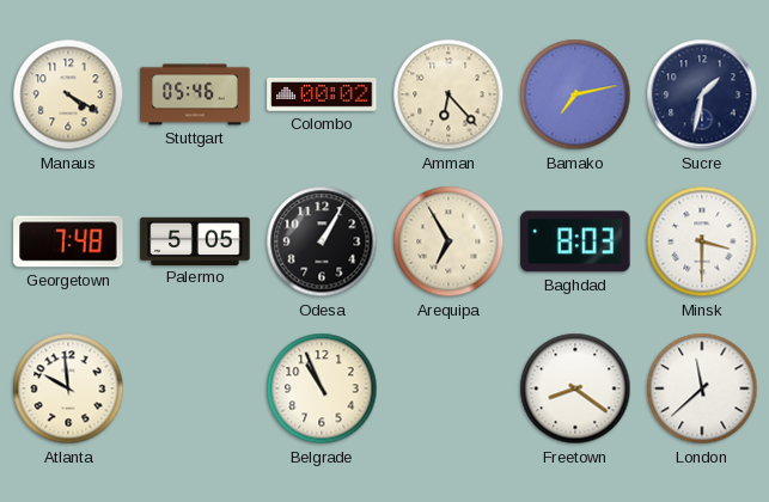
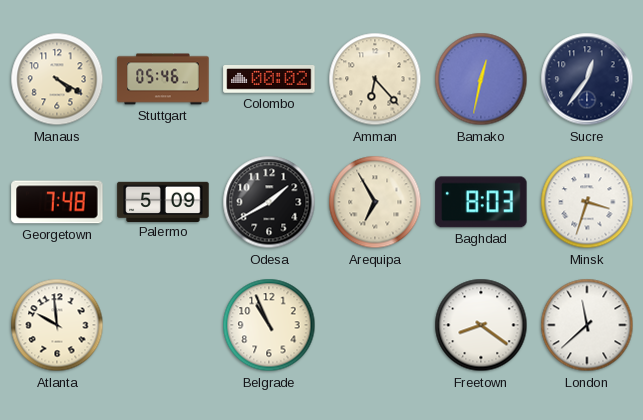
Bamako: 7:13 -> 12:32
Sucre: 1:32 -> 12:36
Palermo: 5:05 -> 5:09
Odesa: 1:05 -> 1:40
Minsk: 3:30 -> 3:33
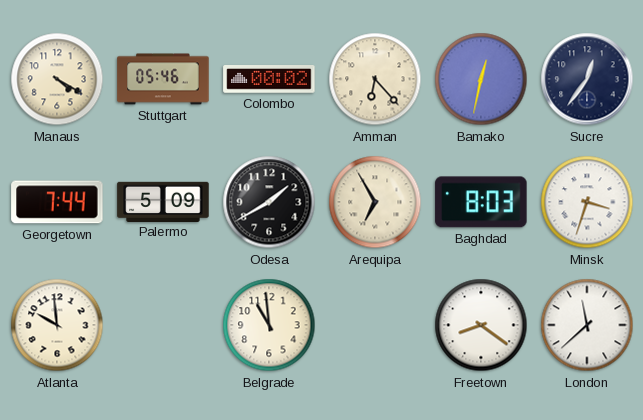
Georgetown: 7:48 -> 7:44
Belgrade: 10:56 -> 10:59
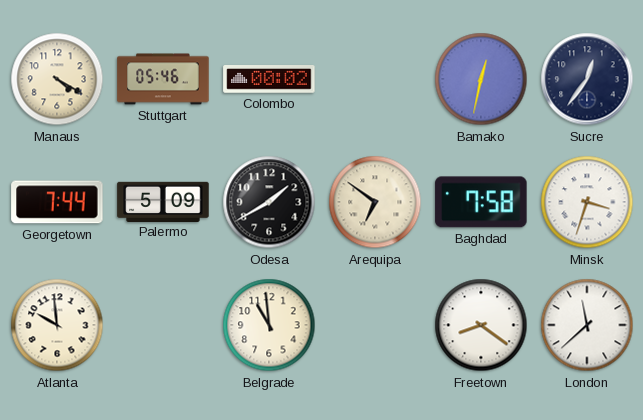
Amman: 6:23 -> none
Arequipa: 6:55 -> 6:51
Baghdad: 8:03 -> 7:58
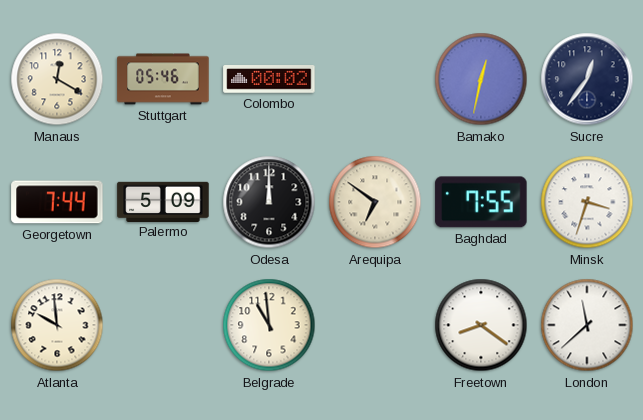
Manaus: 4:20 -> 12:20
Odesa: 1:40 -> 12:00
Baghdad: 7:58 -> 7:55
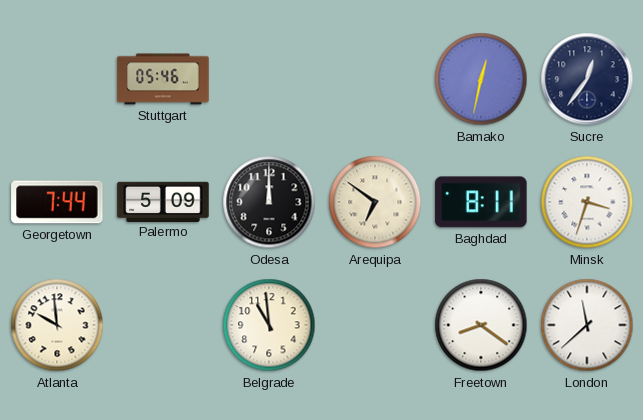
Manaus: 12:20 -> none
Colombo: 00:02 -> none
Baghdad: 7:55 -> 8:11
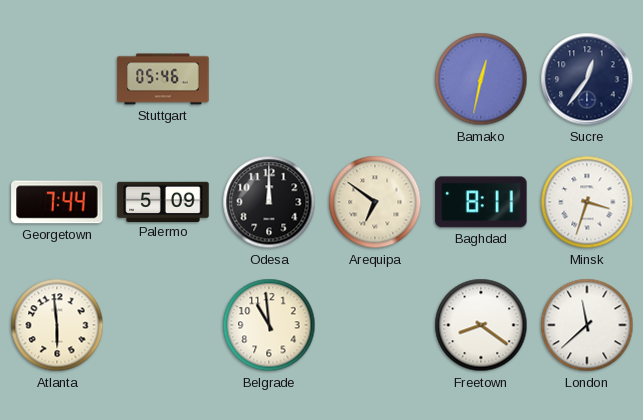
Atlanta: 9:59 -> 5:59
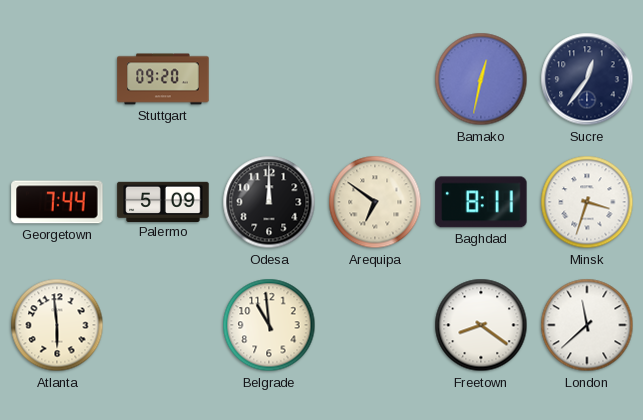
Stuttgart: 05:46 -> 09:20
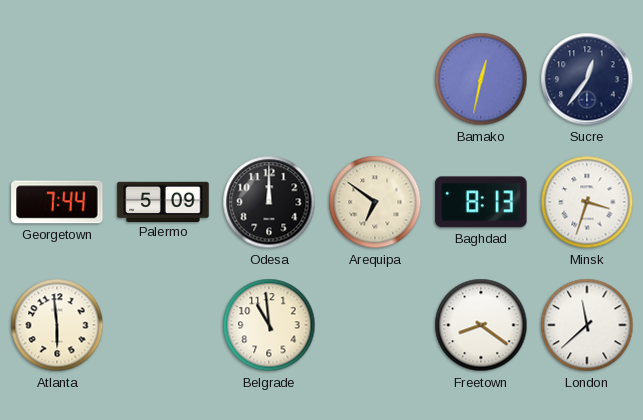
Stuttgart: 09:20 -> none
Baghdad: 8:11 -> 8:13
